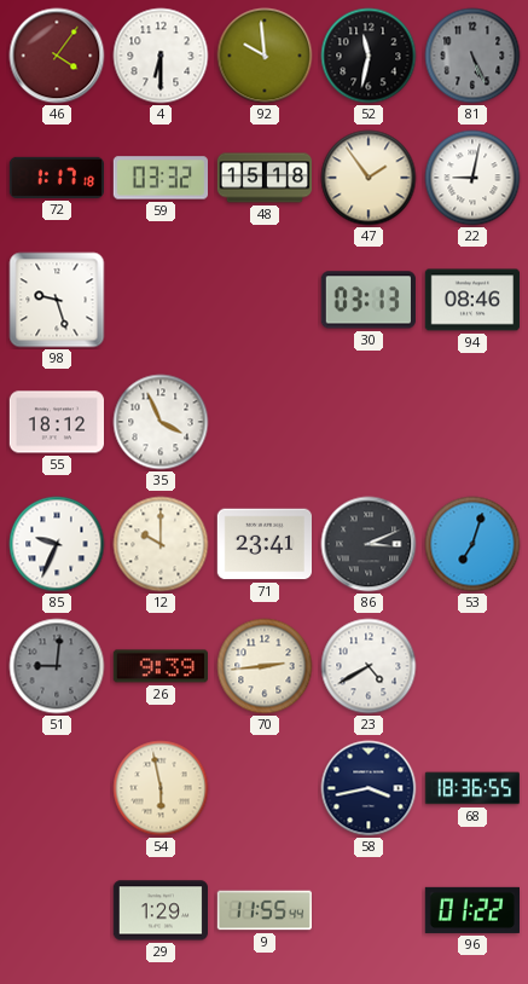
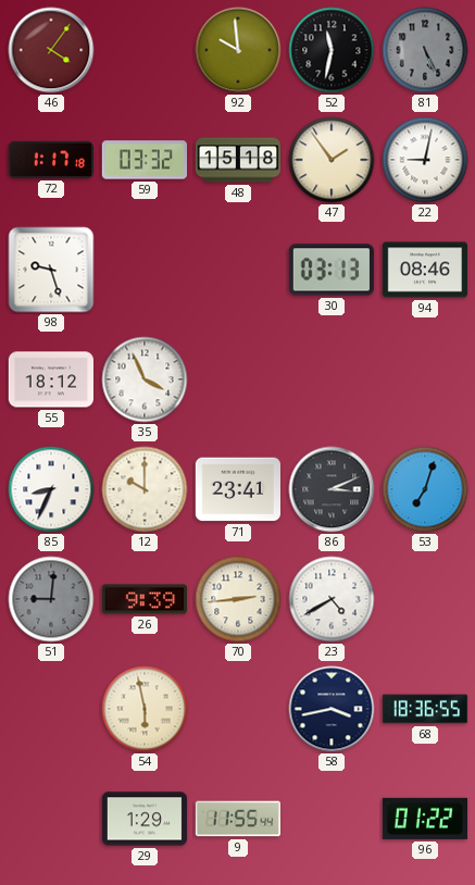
4: 6:30 -> none
85: 9:34 -> 8:34
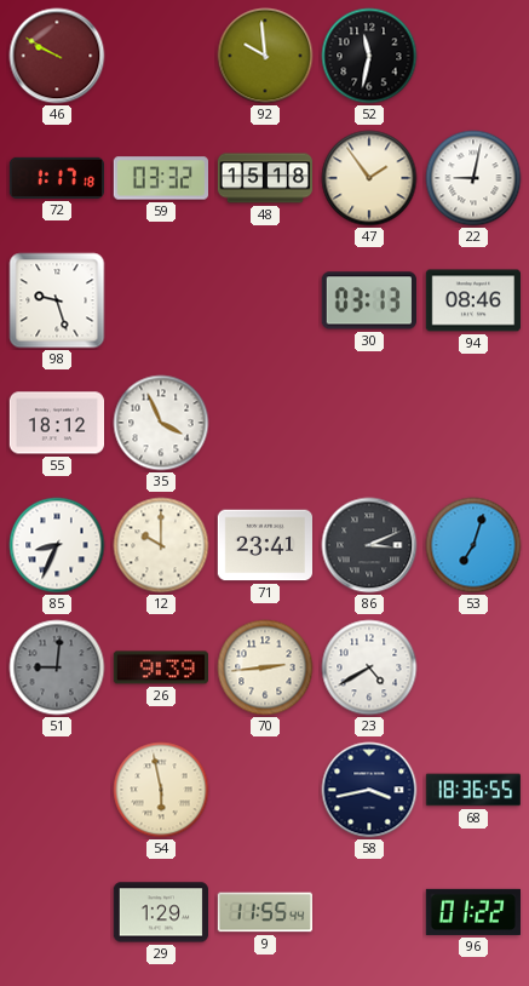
46: 4:06 -> 9:50
81: 5:26 -> none
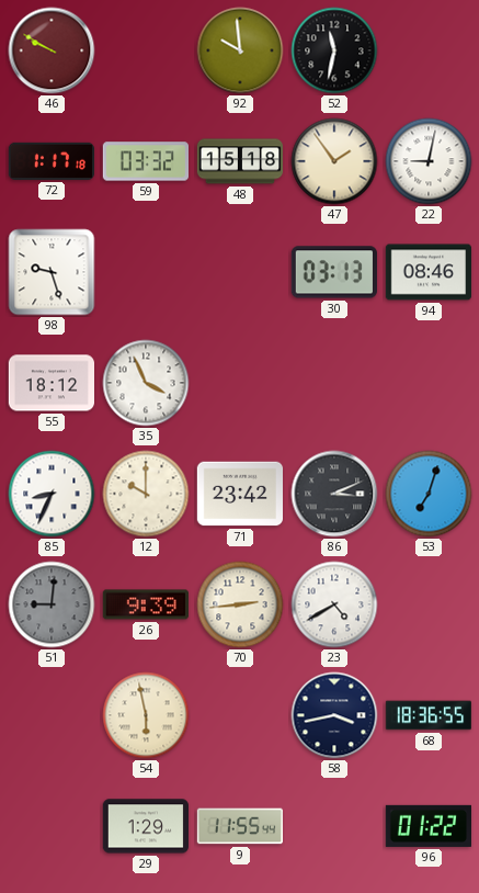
71: 23:41 -> 23:42
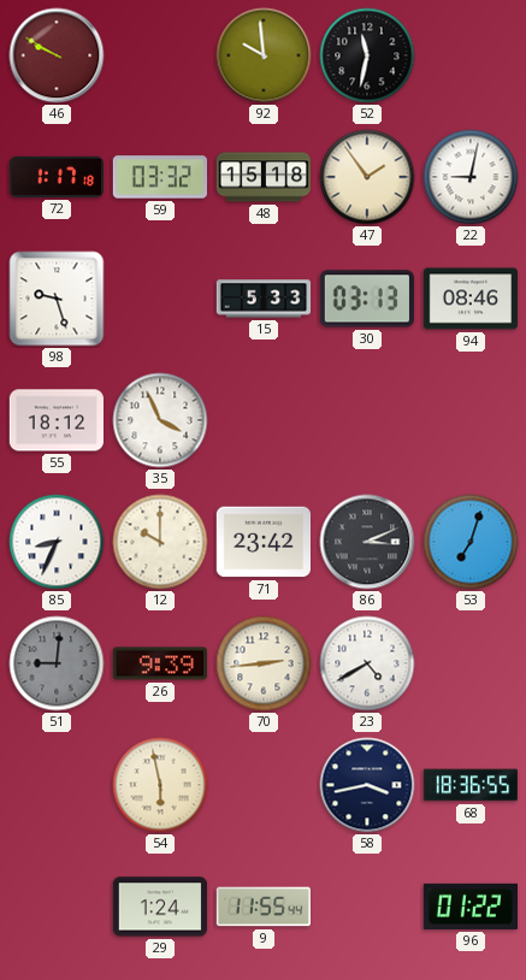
15: none -> 5:33
29: 1:29 -> 1:24
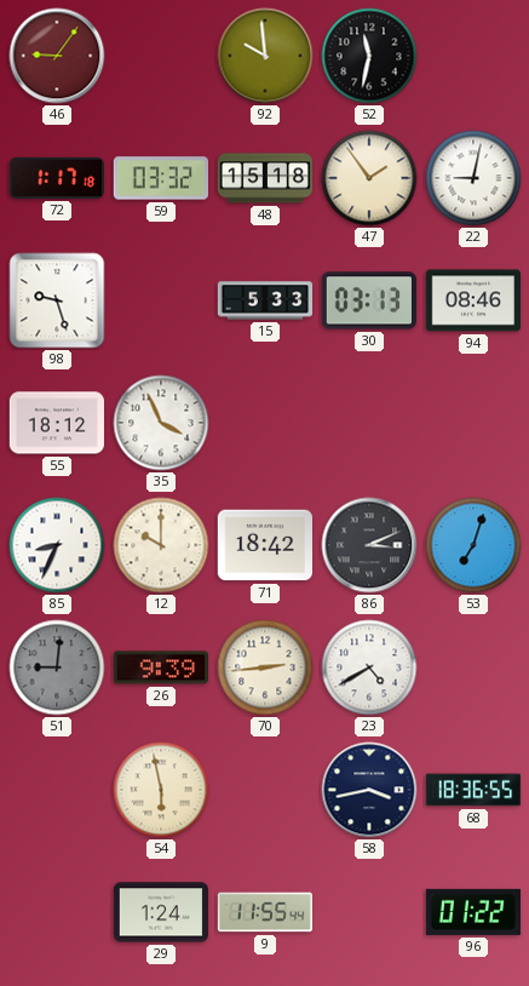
46: 9:50 -> 9:06
71: 23:42 -> 18:42
